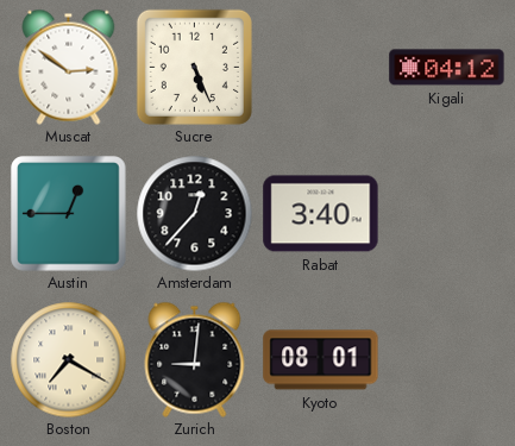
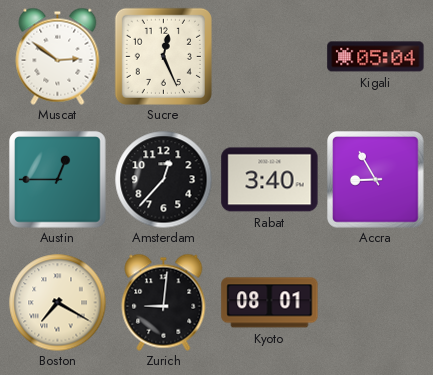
Sucre: 5:26 -> 12:26
Kigali: 04:12 -> 05:04
Accra: none -> 8:55
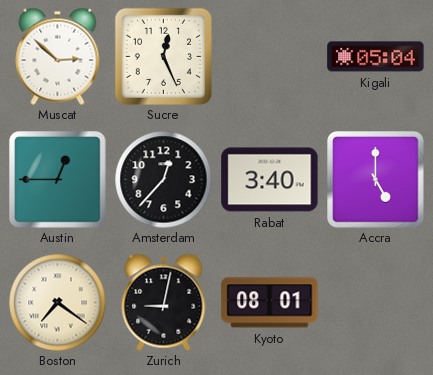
Muscat: 2:51 -> 2:52
Accra: 8:55 -> 5:00
Boston: 7:20 -> 7:21
Zurich: 9:01 -> 9:02
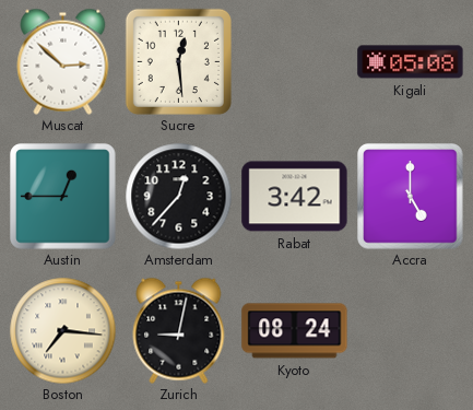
Sucre: 12:26 -> 12:29
Kigali: 05:04 -> 05:08
Rabat: 3:40 -> 3:42
Boston: 7:21 -> 7:16
Kyoto: 08:01 -> 08:24
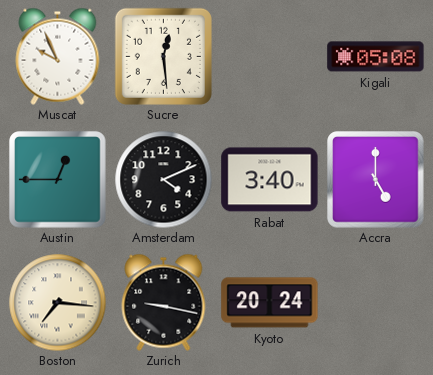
Muscat: 2:52 -> 9:56
Amsterdam: 12:37 -> 4:11
Rabat: 3:42 -> 3:40
Zurich: 9:02 -> 9:17
Kyoto: 08:24 -> 20:24
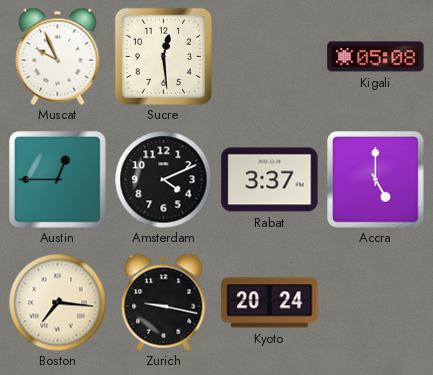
Rabat: 3:40 -> 3:37
